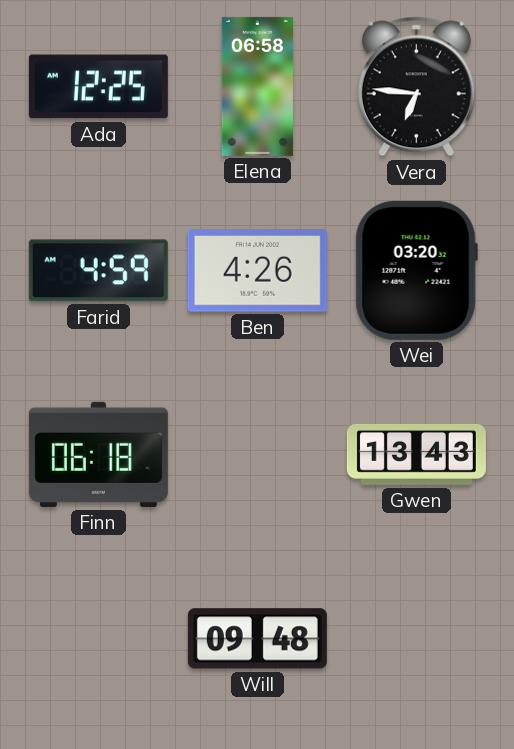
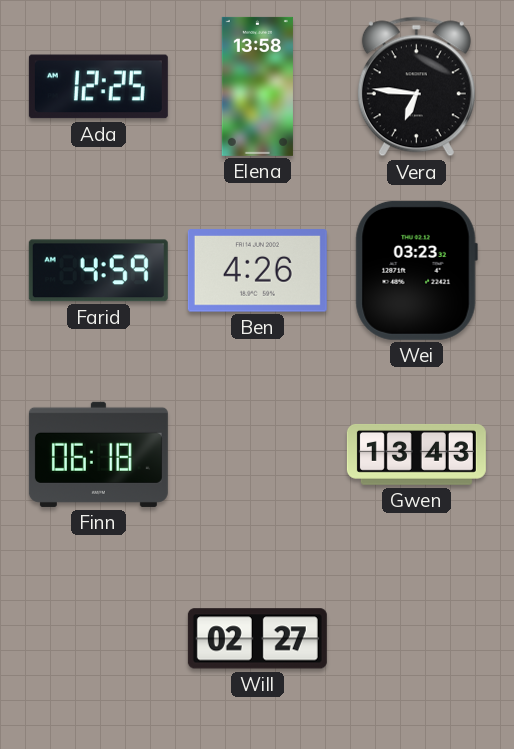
Elena: 06:58 -> 13:58
Wei: 03:20 -> 03:23
Will: 09:48 -> 02:27
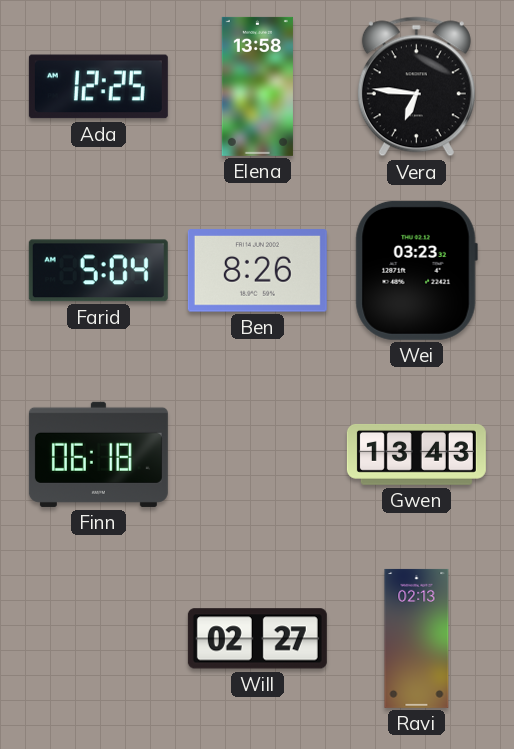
Farid: 4:59 -> 5:04
Ben: 4:26 -> 8:26
Ravi: none -> 02:13
